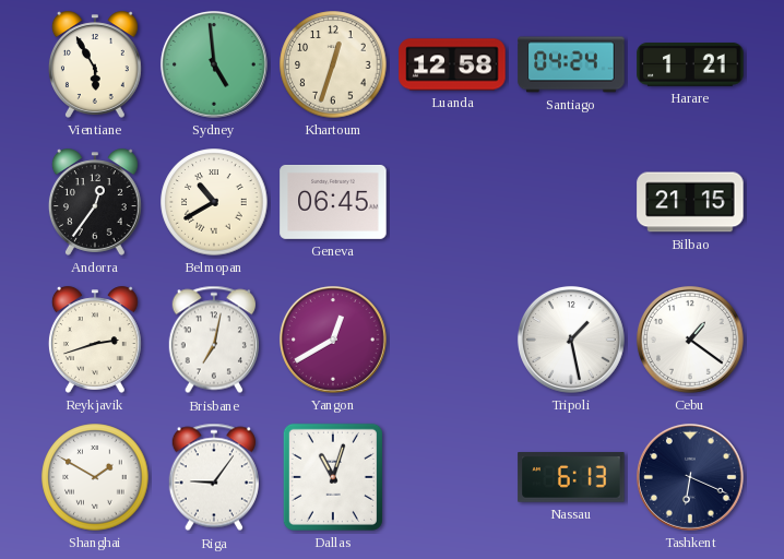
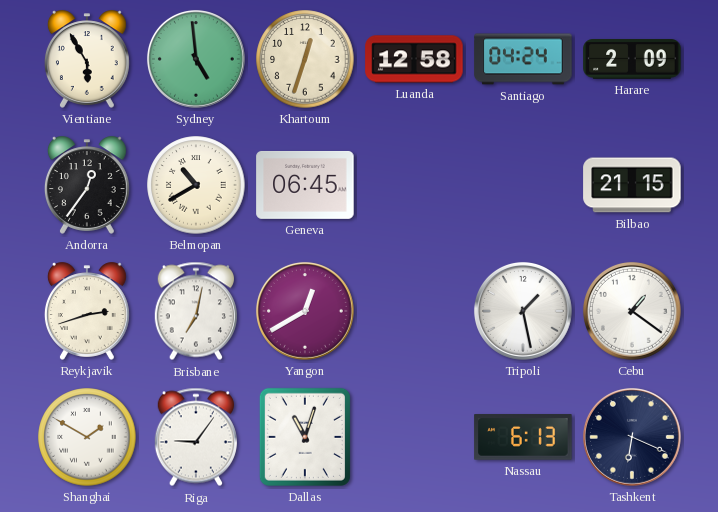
Harare: 1:21 -> 2:09
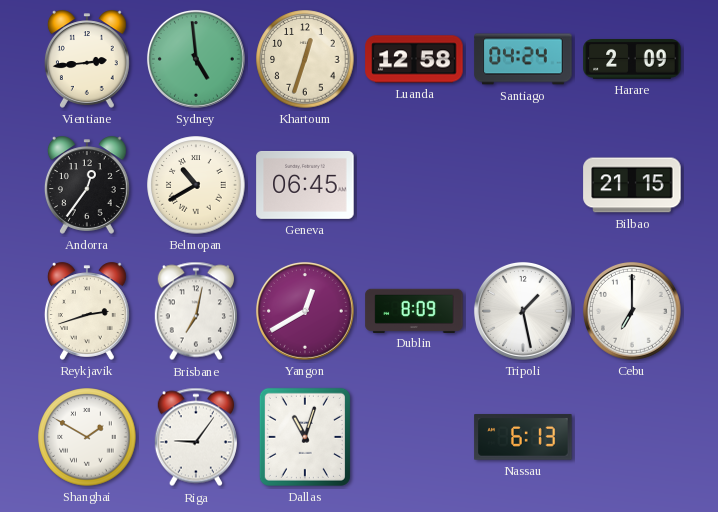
Vientiane: 5:55 -> 2:44
Dublin: none -> 8:09
Cebu: 1:21 -> 7:00
Tashkent: 6:19 -> none
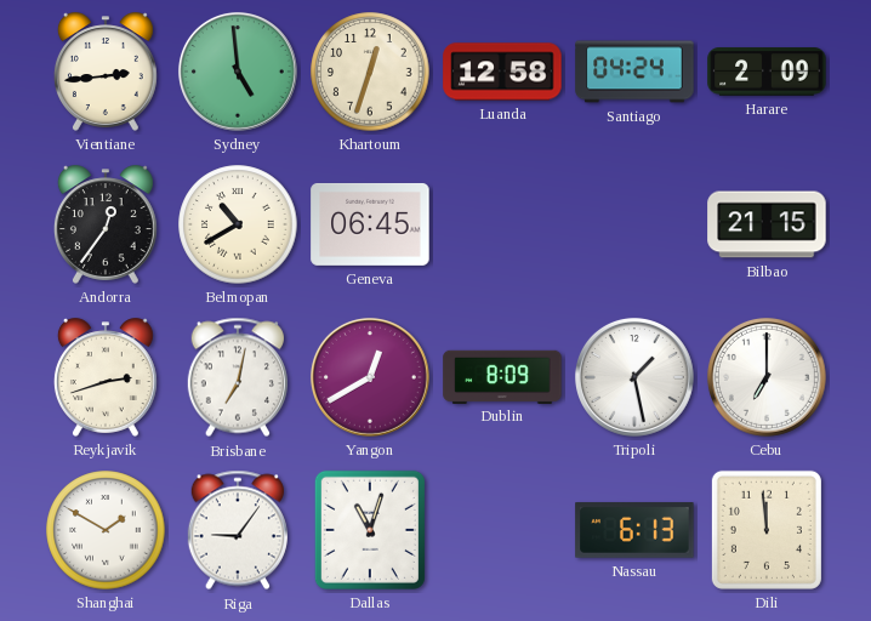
Dili: none -> 11:59
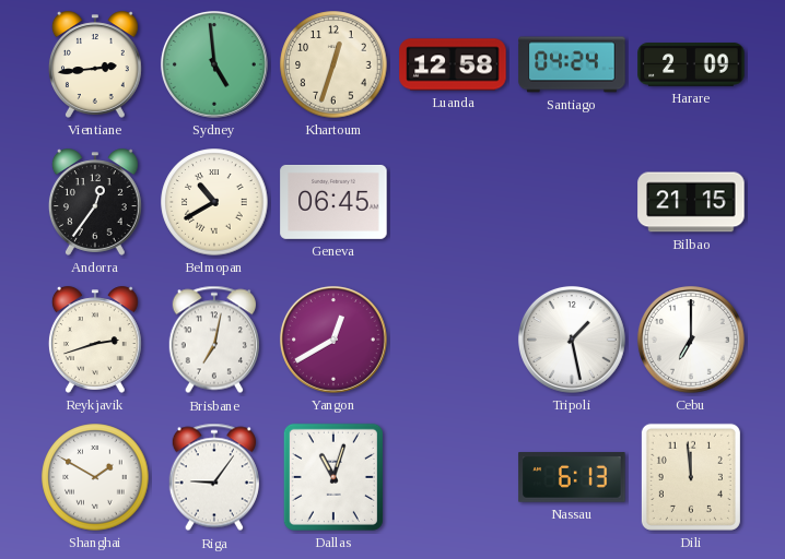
Dublin: 8:09 -> none
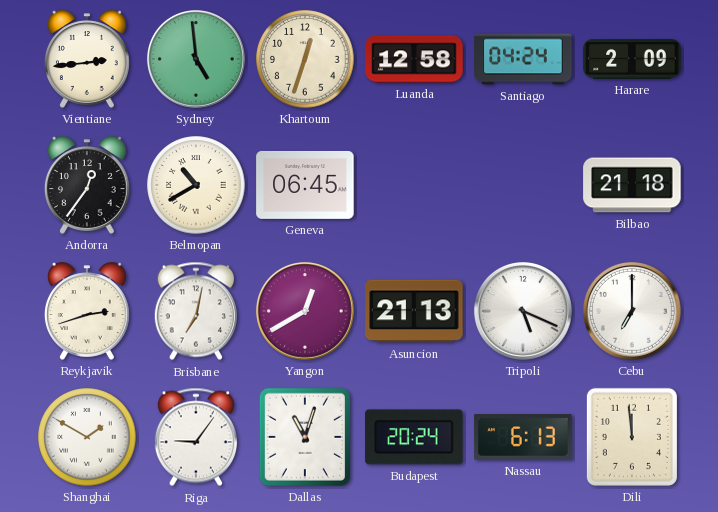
Bilbao: 21:15 -> 21:18
Asuncion: none -> 21:13
Tripoli: 1:28 -> 5:19
Budapest: none -> 20:24
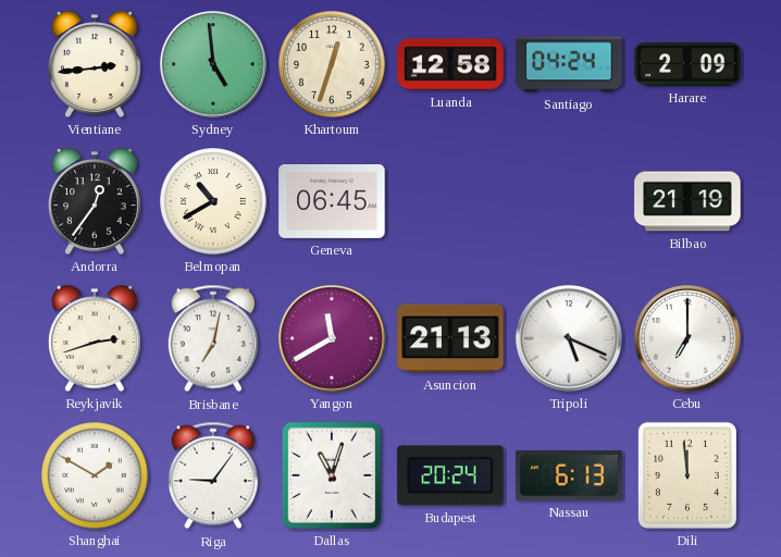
Bilbao: 21:18 -> 21:19
Yangon: 12:40 -> 11:40
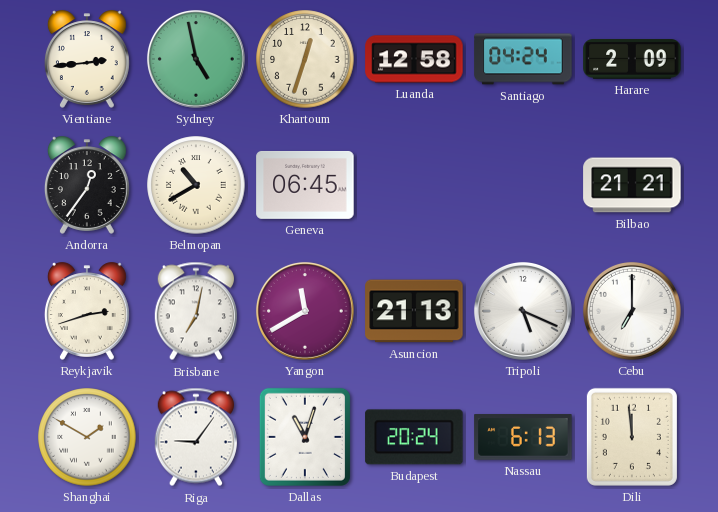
Sydney: 4:59 -> 4:58
Bilbao: 21:19 -> 21:21
